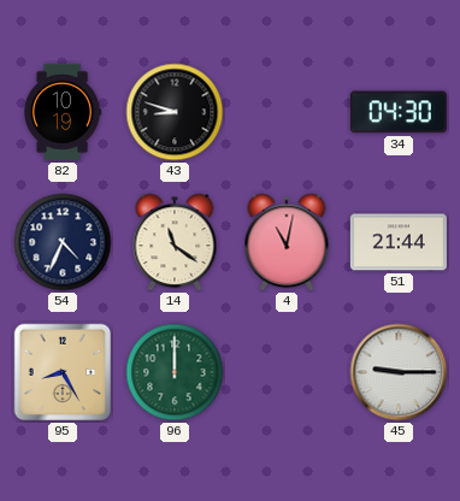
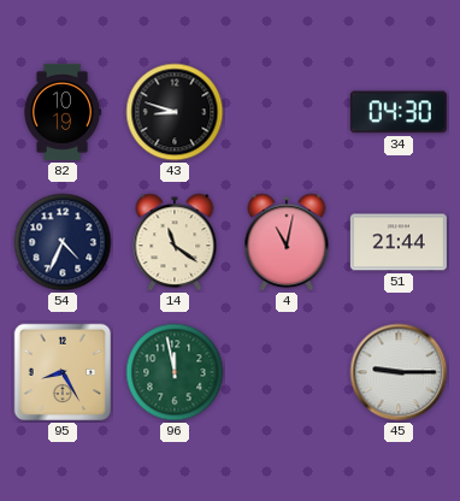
96: 12:00 -> 11:58
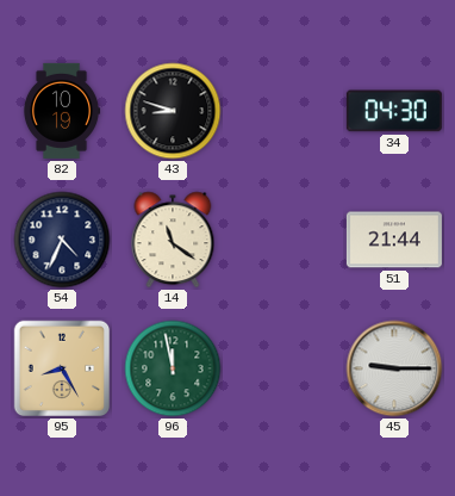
4: 11:02 -> none
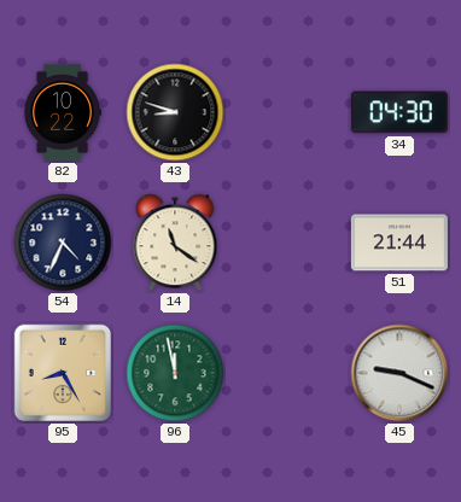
82: 10:19 -> 10:22
45: 9:15 -> 9:19
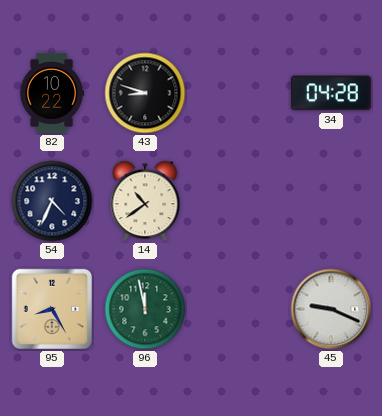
34: 04:30 -> 04:28
14: 11:21 -> 10:39
51: 21:44 -> none
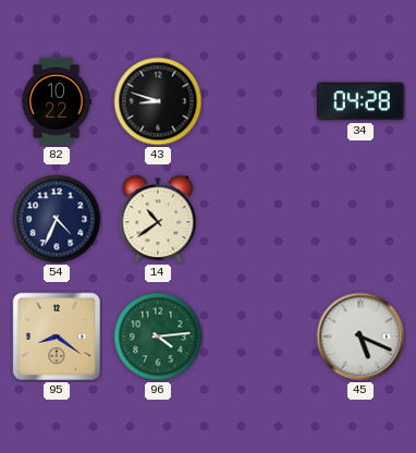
95: 8:25 -> 8:21
96: 11:58 -> 4:14
45: 9:19 -> 5:19
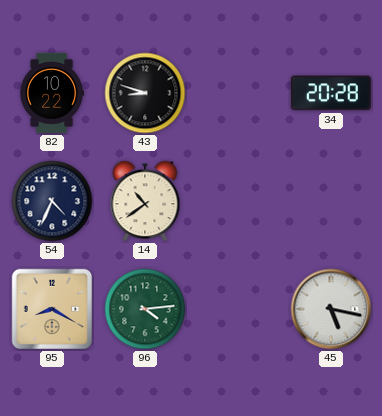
34: 04:28 -> 20:28
95: 8:21 -> 8:20
45: 5:19 -> 5:17
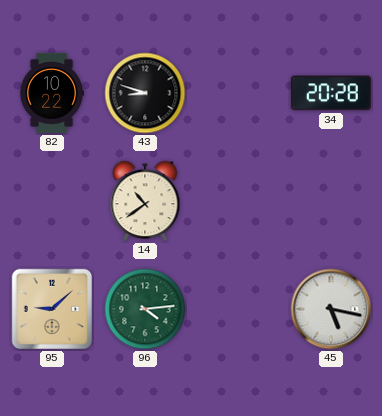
54: 4:34 -> none
95: 8:20 -> 9:08
